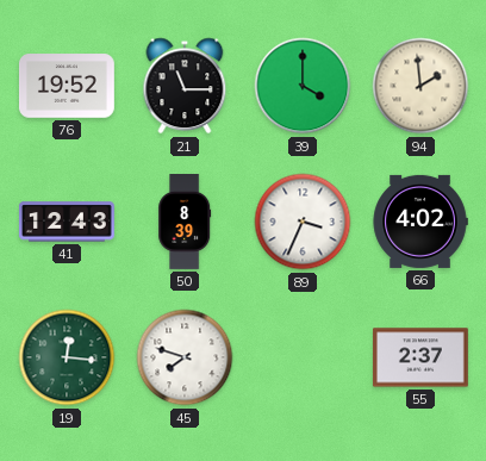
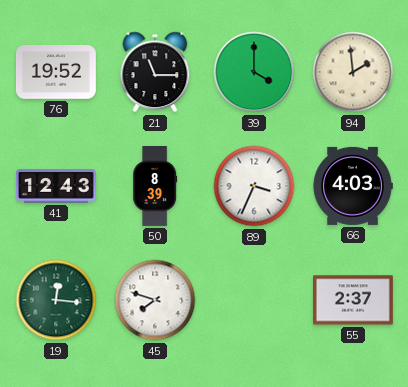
66: 4:02 -> 4:03
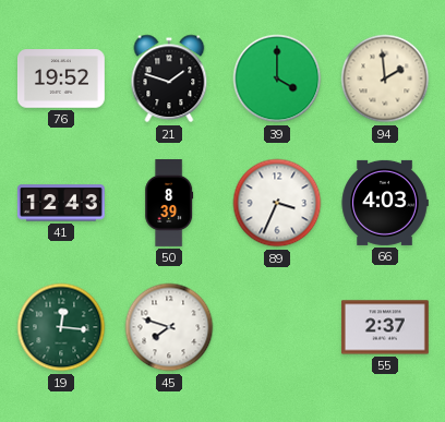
21: 11:15 -> 1:48
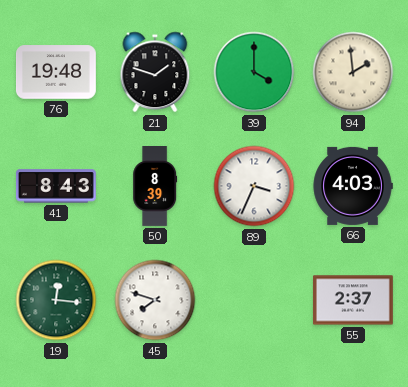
76: 19:52 -> 19:48
41: 12:43 -> 8:43
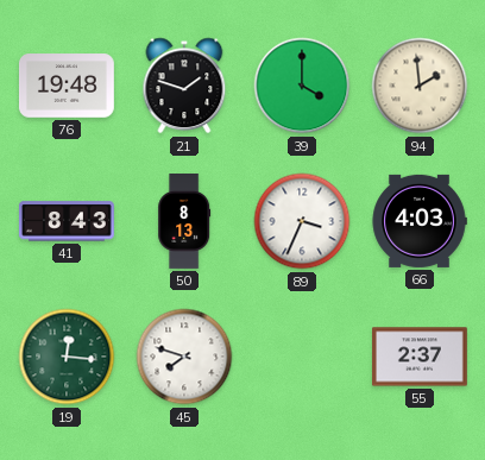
50: 8:39 -> 8:13
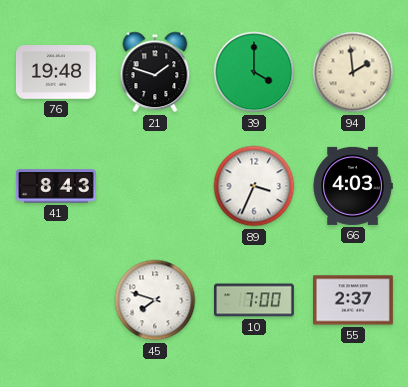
50: 8:13 -> none
19: 12:16 -> none
10: none -> 7:00
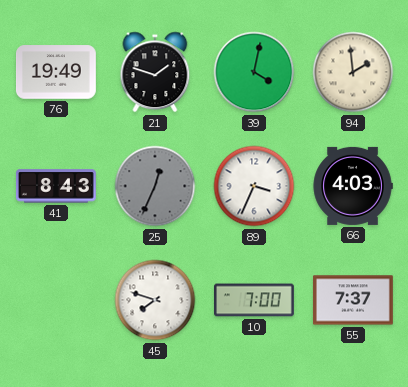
76: 19:48 -> 19:49
39: 4:00 -> 4:02
25: none -> 12:34
55: 2:37 -> 7:37
